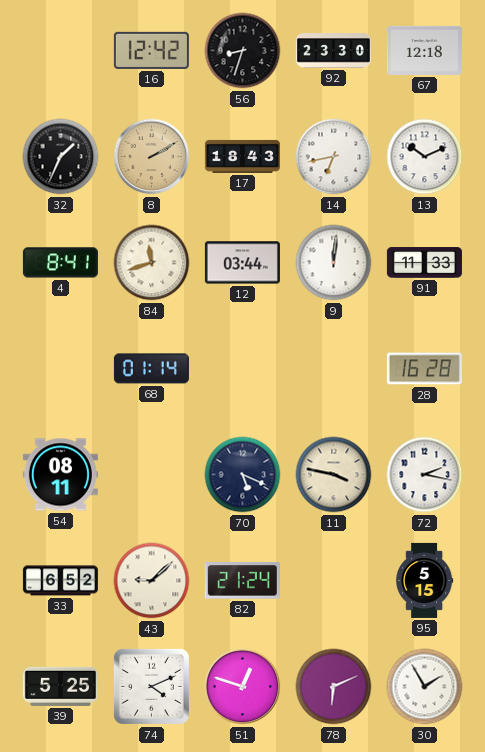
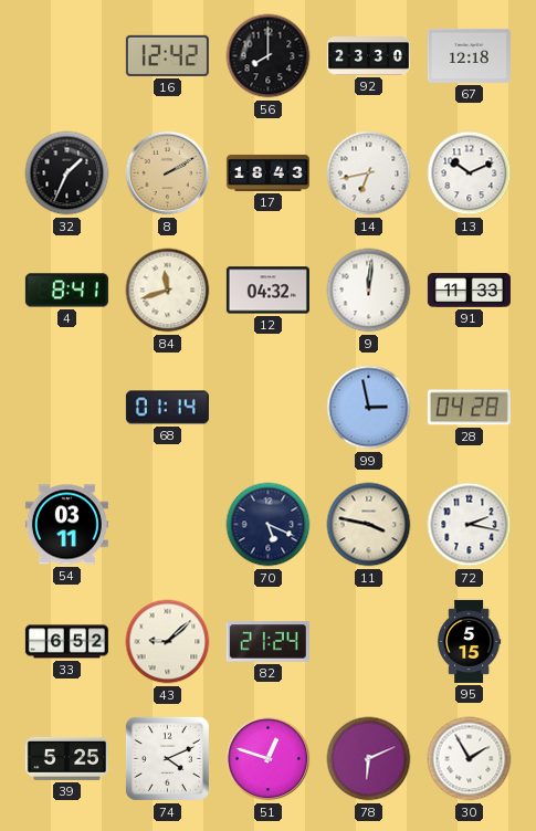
56: 8:33 -> 8:00
12: 03:44 -> 04:32
99: none -> 2:58
28: 16:28 -> 04:28
54: 08:11 -> 03:11
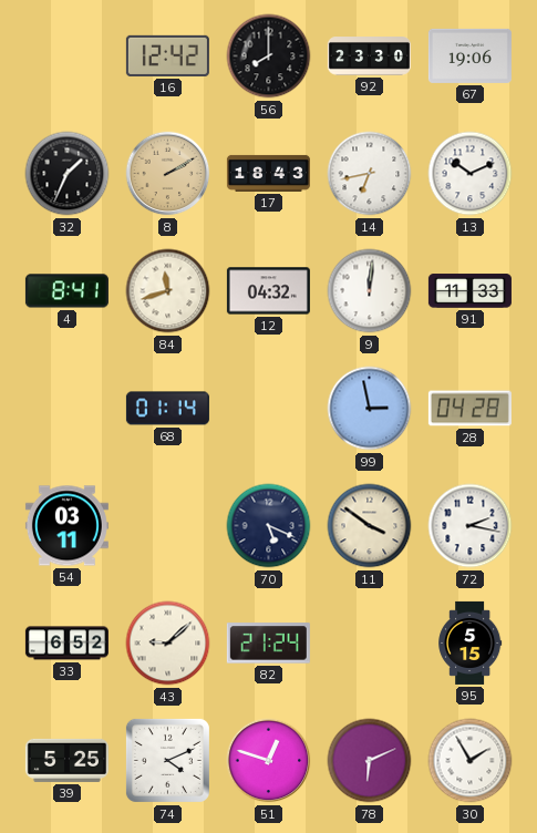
67: 12:18 -> 19:06
11: 3:47 -> 3:51
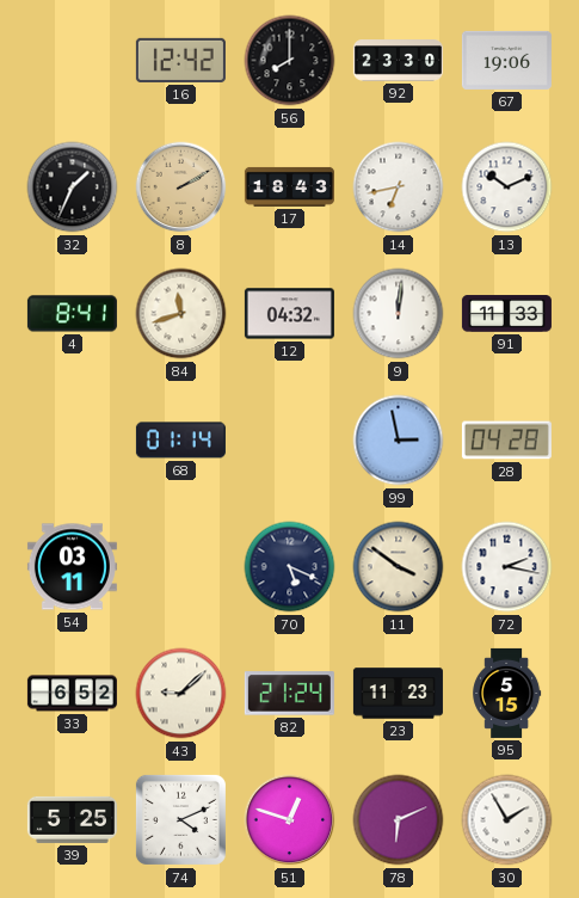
23: none -> 11:23
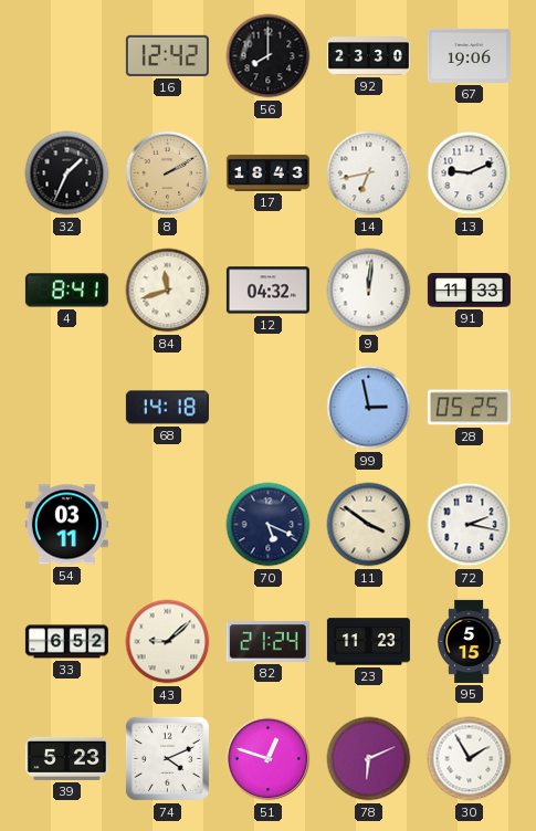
13: 10:11 -> 9:11
68: 01:14 -> 14:18
28: 04:28 -> 05:25
39: 5:25 -> 5:23
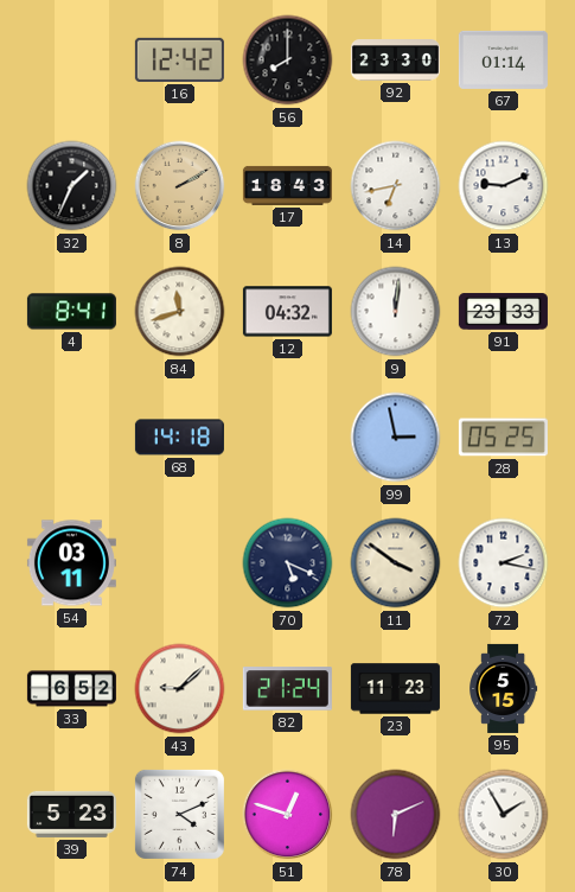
67: 19:06 -> 01:14
91: 11:33 -> 23:33
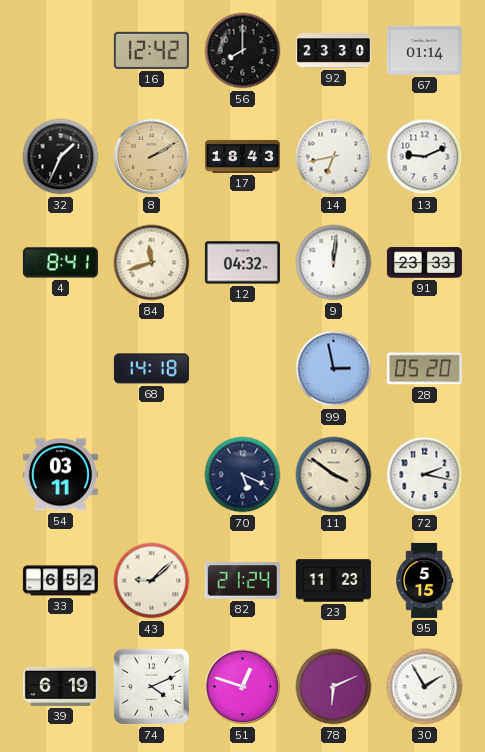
28: 05:25 -> 05:20
39: 5:23 -> 6:19
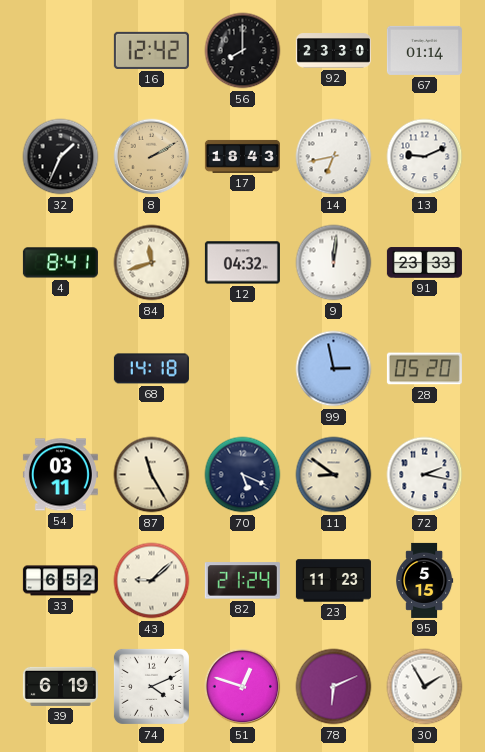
87: none -> 11:25
11: 3:51 -> 8:51
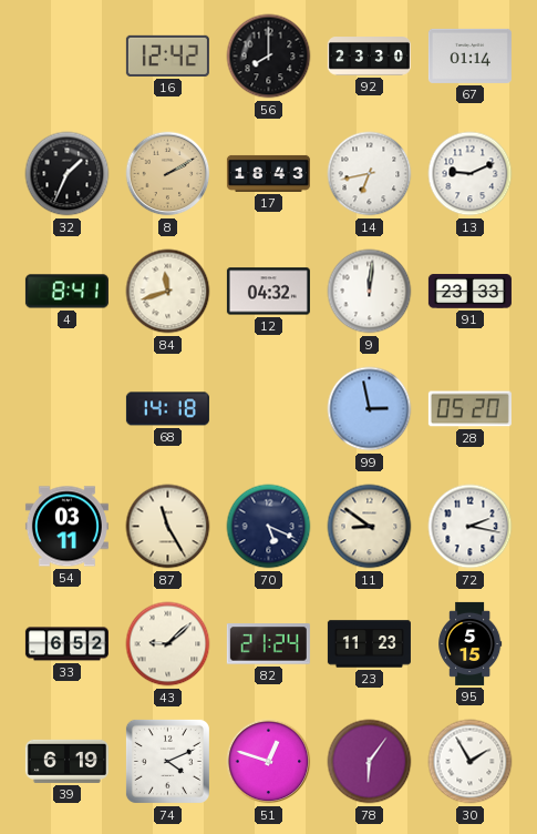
78: 6:11 -> 6:06
